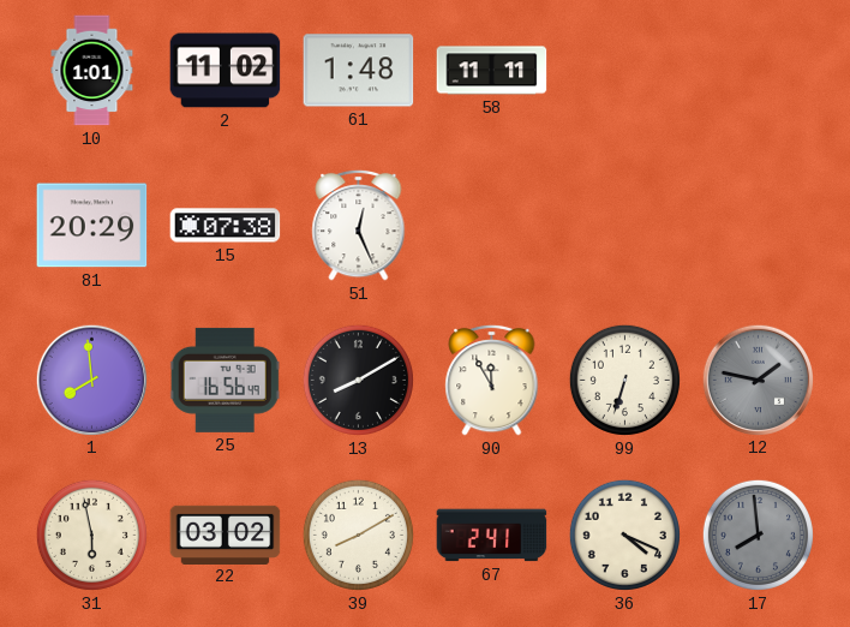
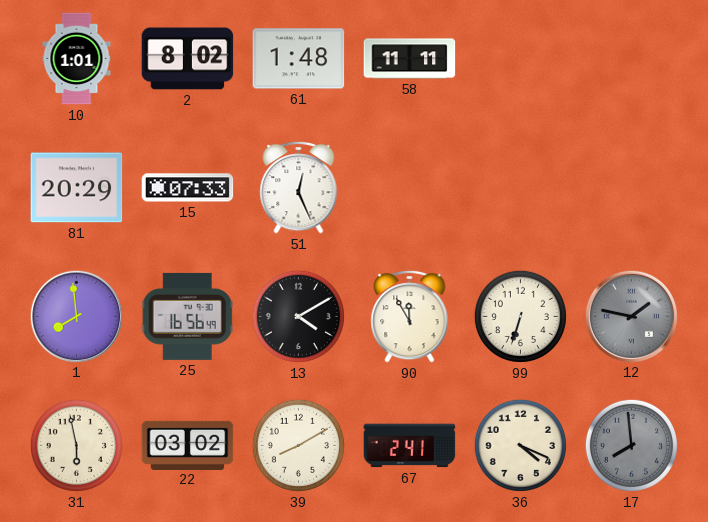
2: 11:02 -> 8:02
15: 07:38 -> 07:33
13: 8:10 -> 4:10
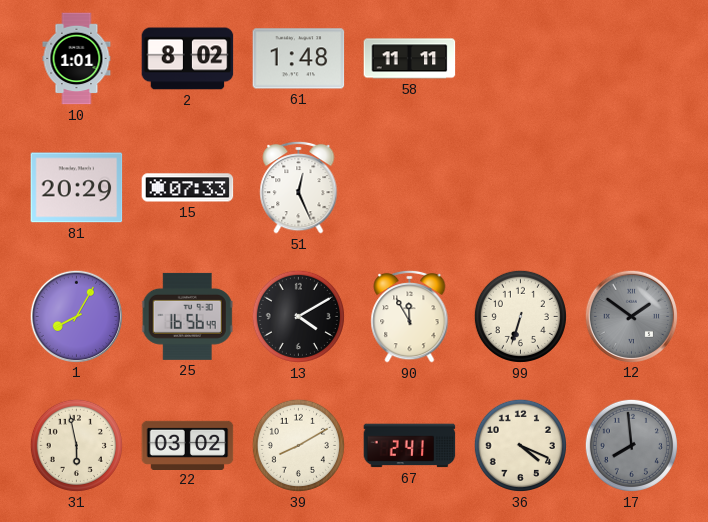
1: 7:59 -> 8:05
12: 1:47 -> 1:51
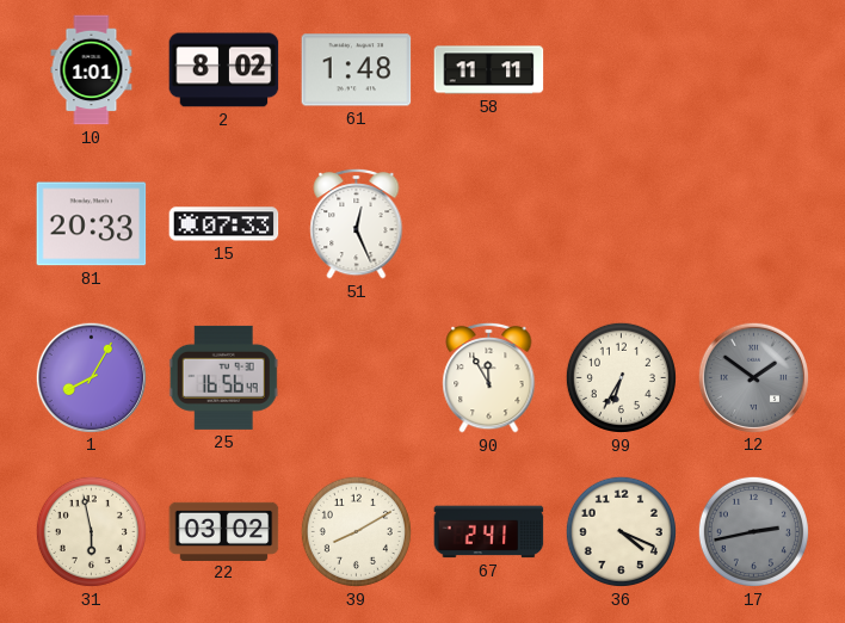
81: 20:29 -> 20:33
13: 4:10 -> none
99: 6:33 -> 6:35
17: 7:59 -> 2:43
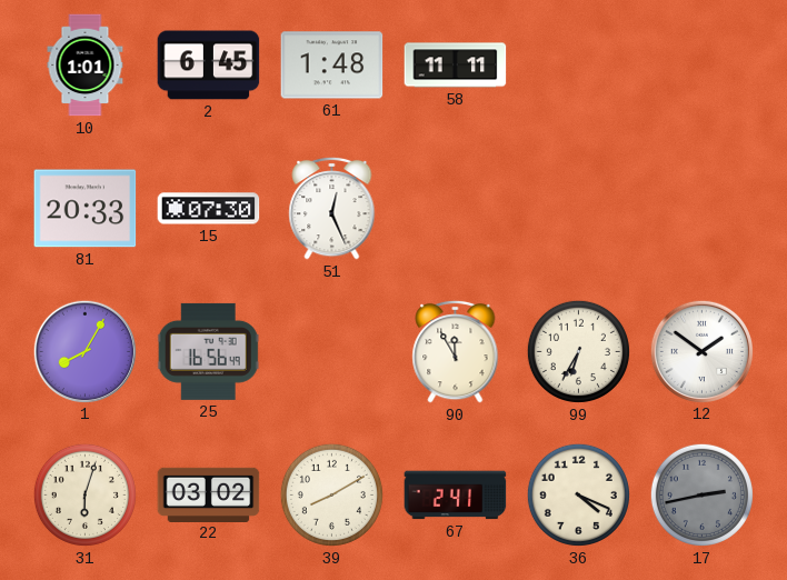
2: 8:02 -> 6:45
15: 07:33 -> 07:30
12 dial: grey -> white
31: 5:58 -> 6:03
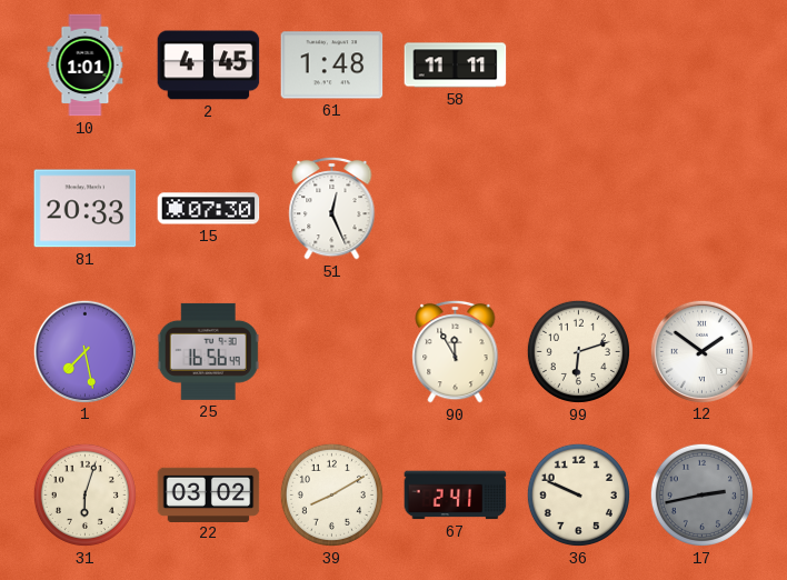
2: 6:45 -> 4:45
1: 8:05 -> 7:28
99: 6:35 -> 6:12
36: 4:19 -> 9:49
